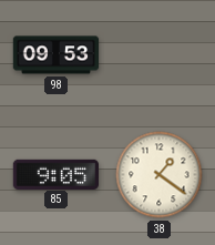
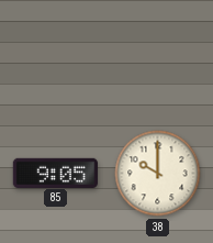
98: 09:53 -> none
38: 1:21 -> 10:00
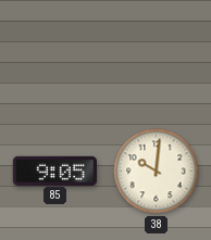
38: 10:00 -> 10:01
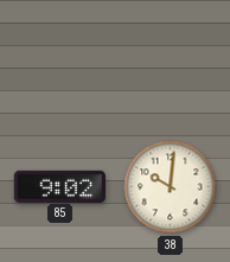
85: 9:05 -> 9:02
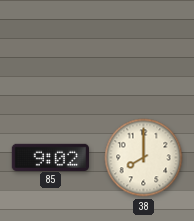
38: 10:01 -> 8:00
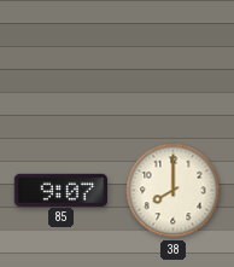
85: 9:02 -> 9:07
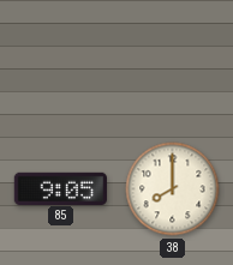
85: 9:07 -> 9:05
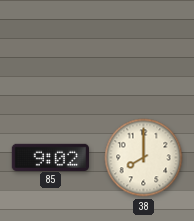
85: 9:05 -> 9:02
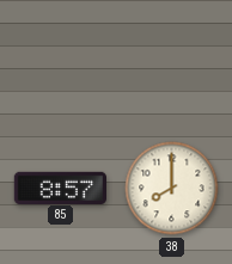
85: 9:02 -> 8:57
